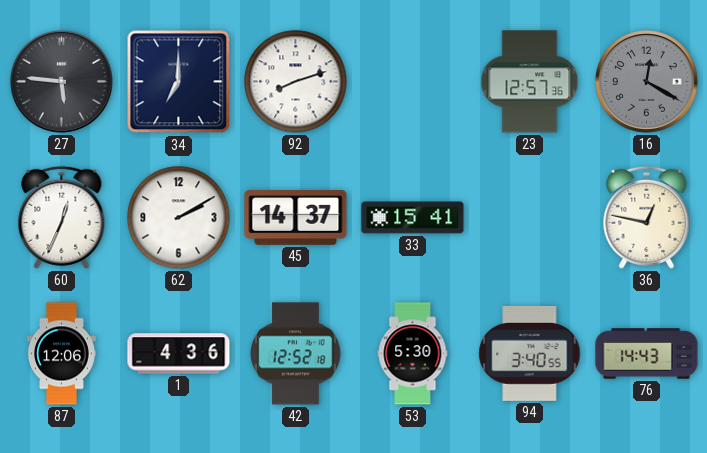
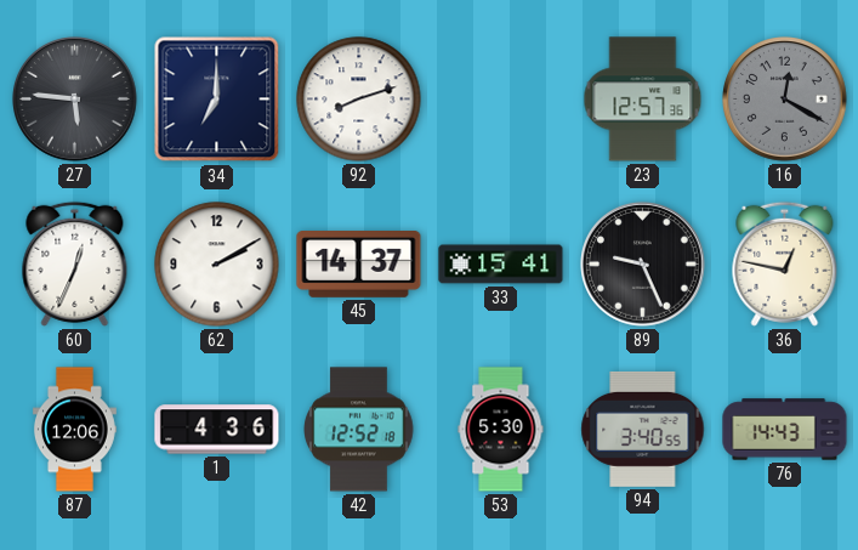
89: none -> 9:26
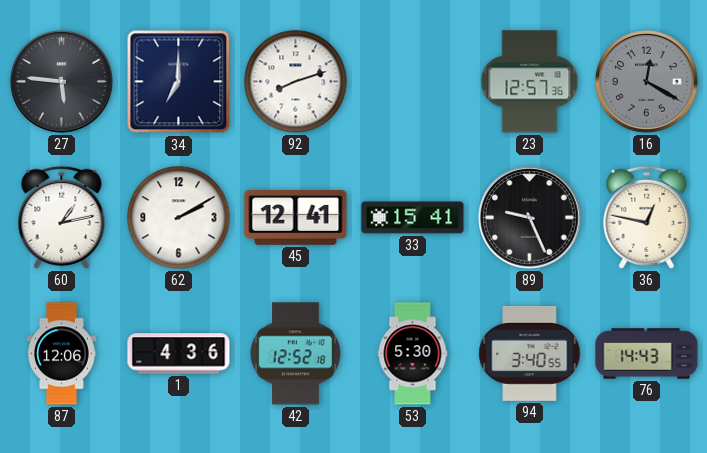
60: 12:34 -> 1:13
45: 14:37 -> 12:41
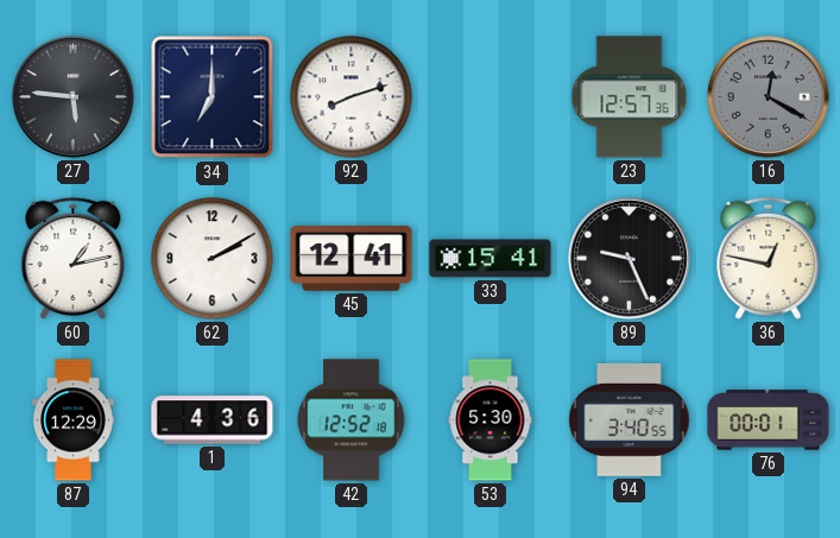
87: 12:06 -> 12:29
76: 14:43 -> 00:01
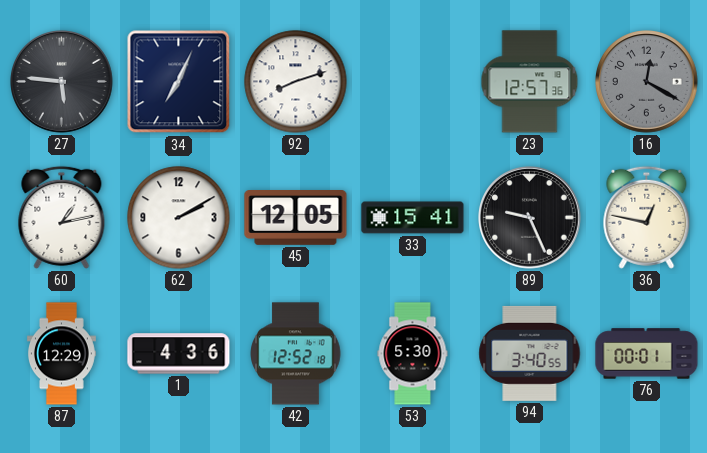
34: 7:00 -> 7:04
45: 12:41 -> 12:05
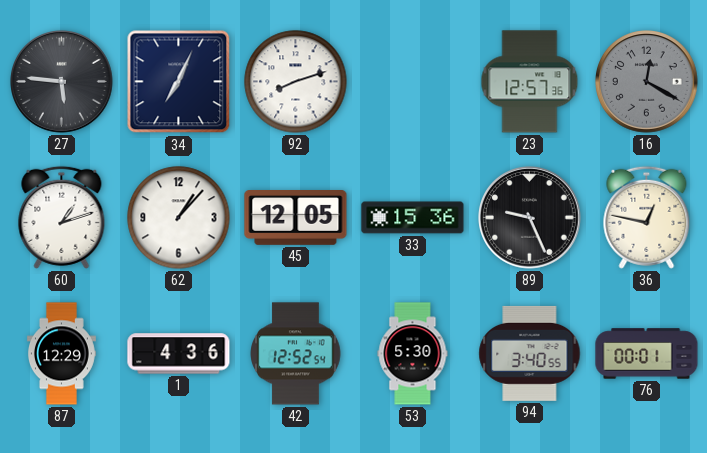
60: 1:13 -> 1:12
62: 2:10 -> 1:07
33: 15:41 -> 15:36
42: 12:52:18 -> 12:52:54
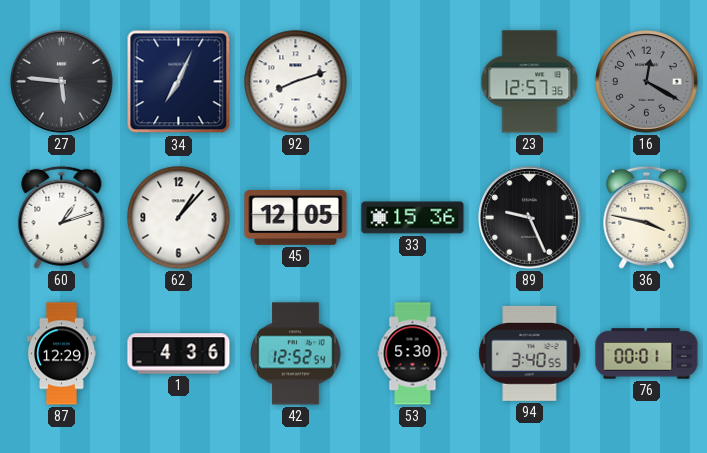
36: 12:47 -> 3:47
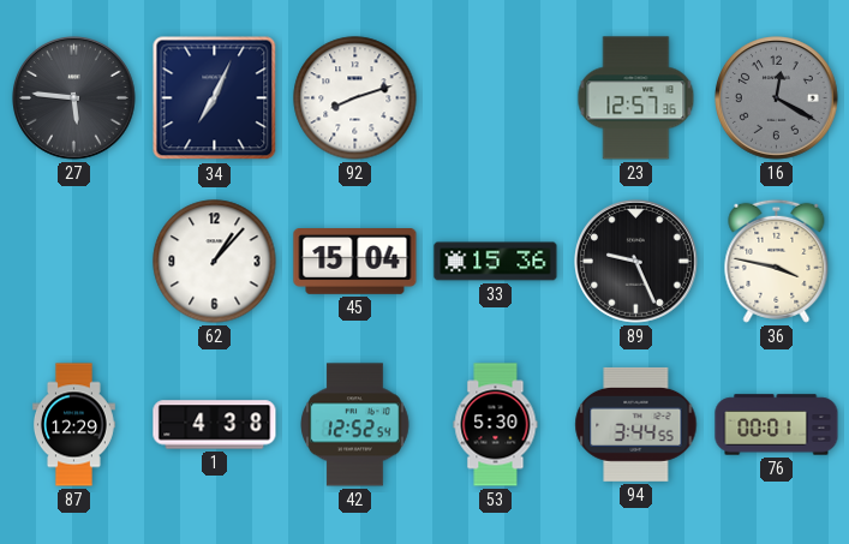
60: 1:12 -> none
45: 12:05 -> 15:04
1: 4:36 -> 4:38
94: 3:40 -> 3:44
